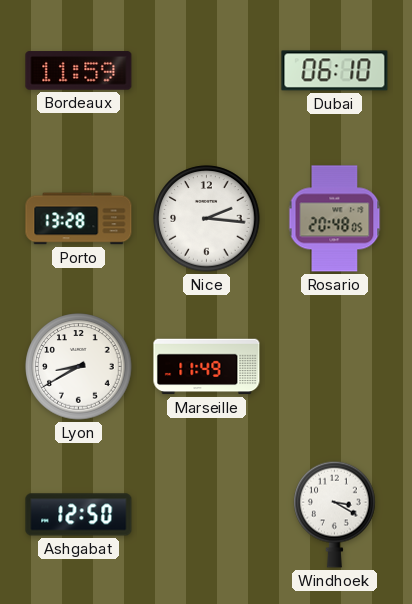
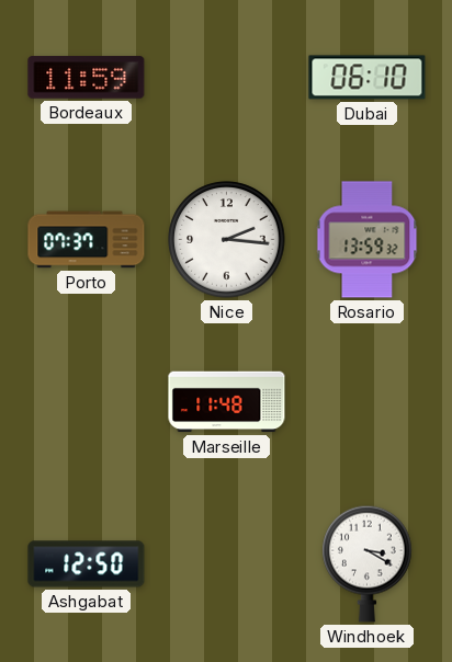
Porto: 13:28 -> 07:37
Rosario: 20:48 -> 13:59
Lyon: 8:40 -> none
Marseille: 11:49 -> 11:48
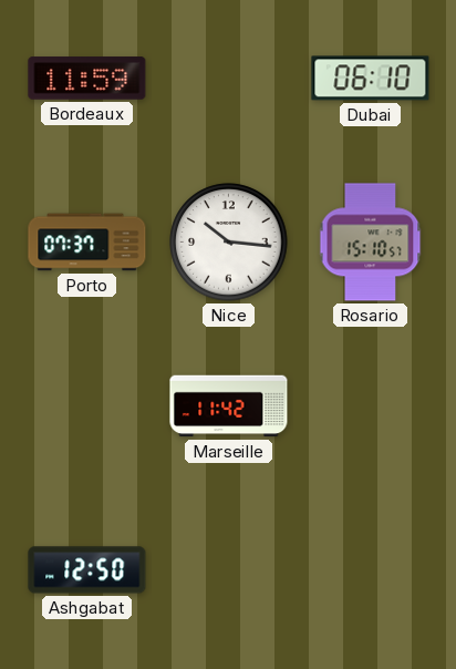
Nice: 2:16 -> 10:16
Rosario: 13:59 -> 15:10
Marseille: 11:48 -> 11:42
Windhoek: 3:20 -> none
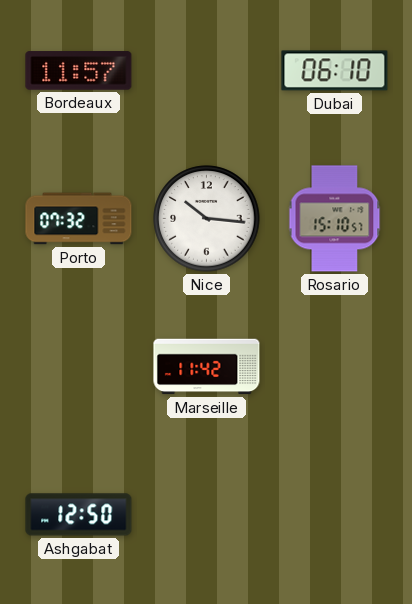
Bordeaux: 11:59 -> 11:57
Porto: 07:37 -> 07:32
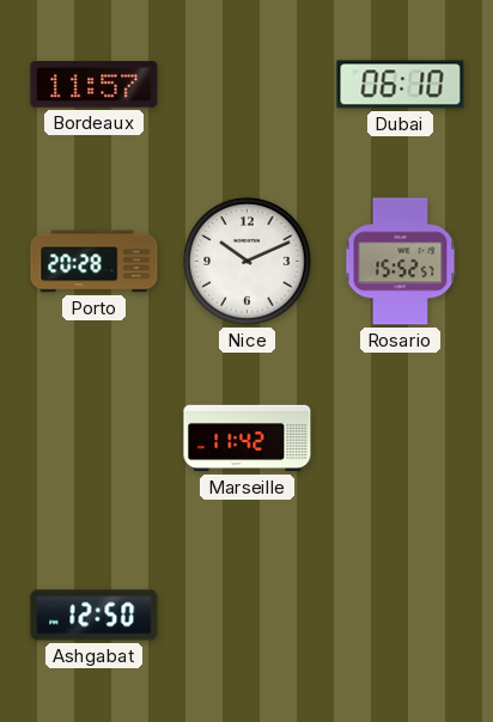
Porto: 07:32 -> 20:28
Nice: 10:16 -> 10:11
Rosario: 15:10 -> 15:52
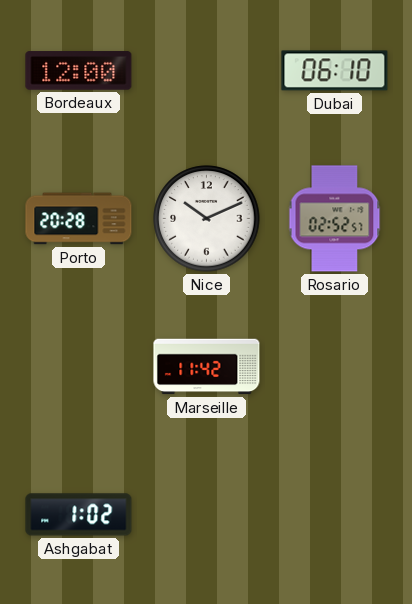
Bordeaux: 11:57 -> 12:00
Rosario: 15:52 -> 02:52
Ashgabat: 12:50 -> 1:02
